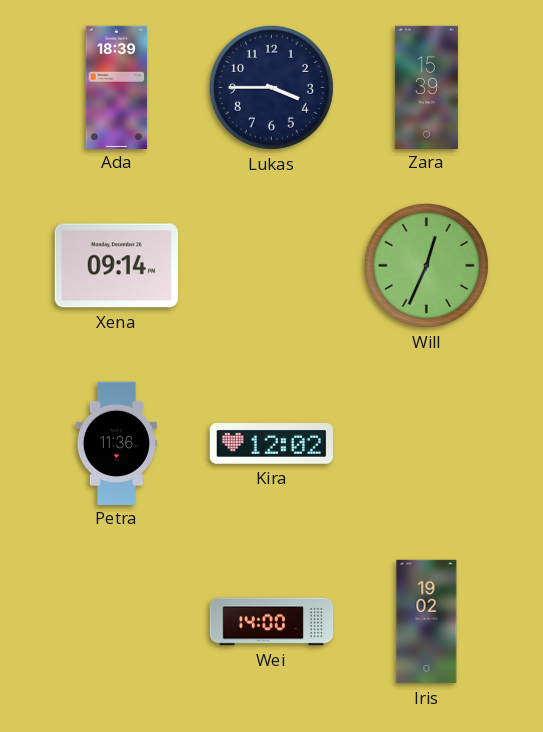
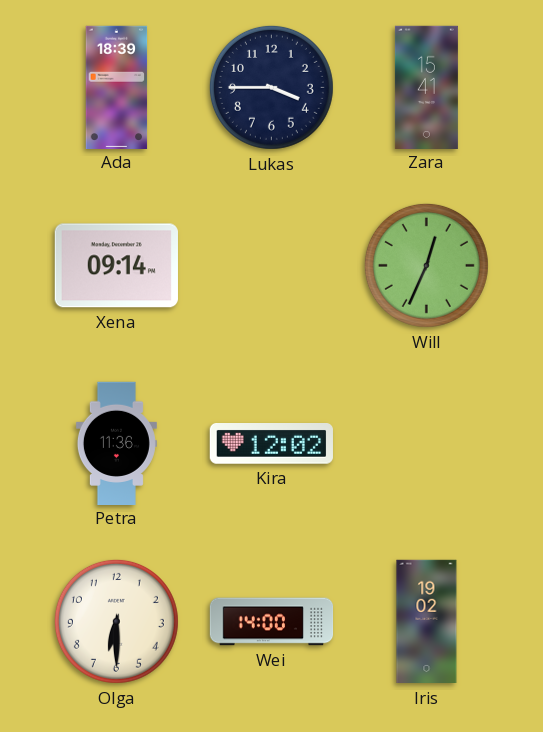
Zara: 15:39 -> 15:41
Olga: none -> 6:30
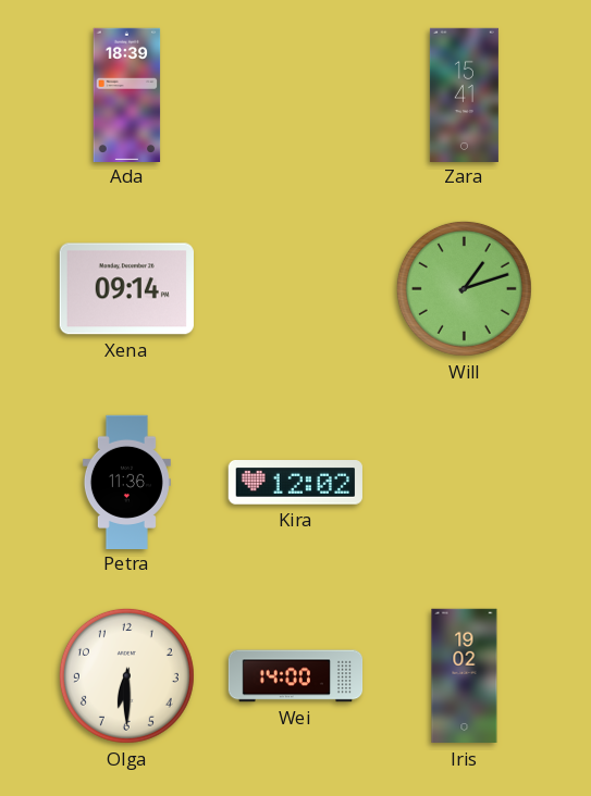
Lukas: 3:45 -> none
Will: 12:34 -> 1:12
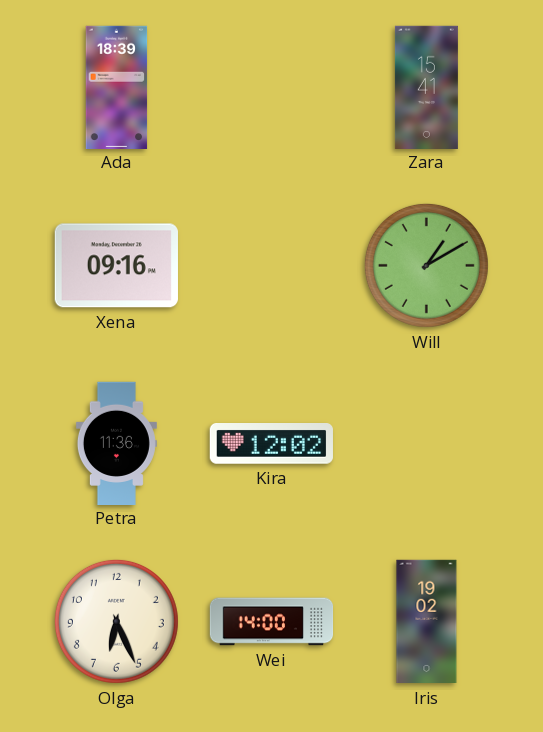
Xena: 09:14 -> 09:16
Will: 1:12 -> 1:10
Olga: 6:30 -> 6:26
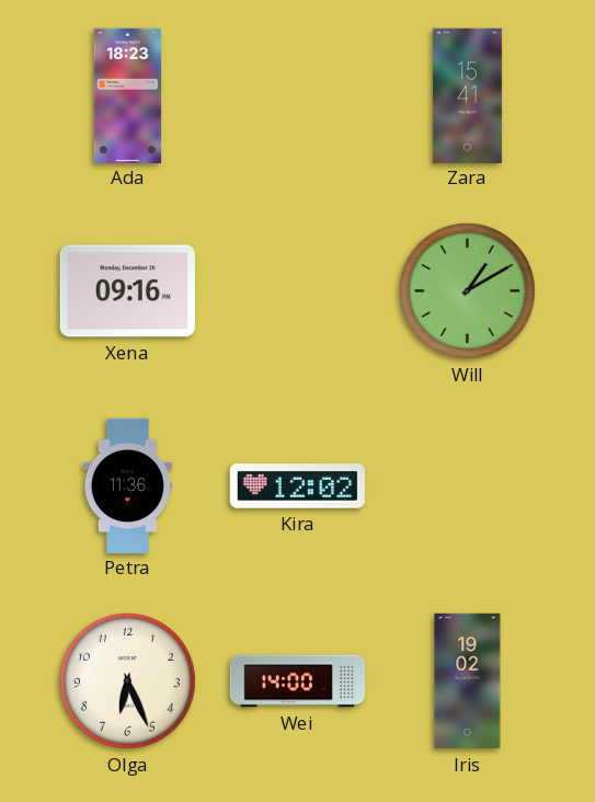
Ada: 18:39 -> 18:23
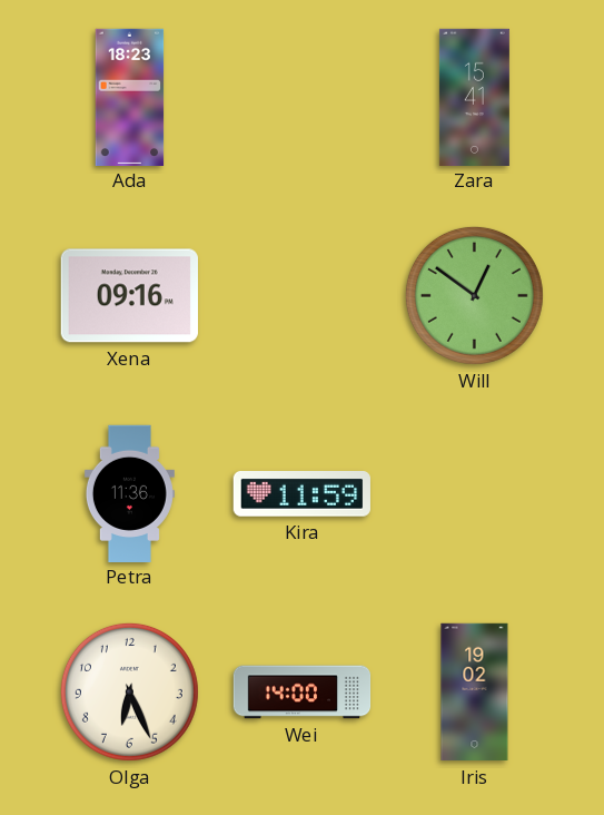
Will: 1:10 -> 12:51
Kira: 12:02 -> 11:59
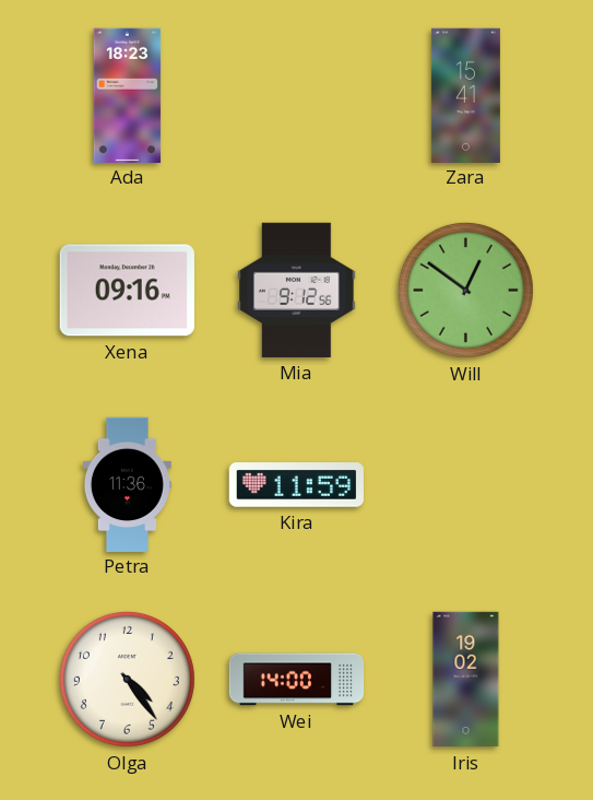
Mia: none -> 9:12
Olga: 6:26 -> 4:24
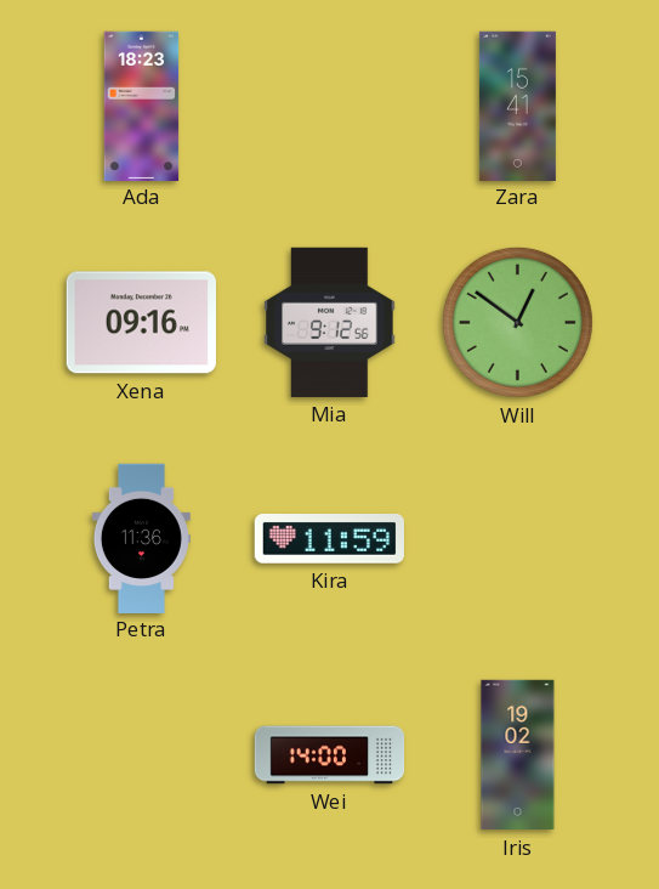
Olga: 4:24 -> none
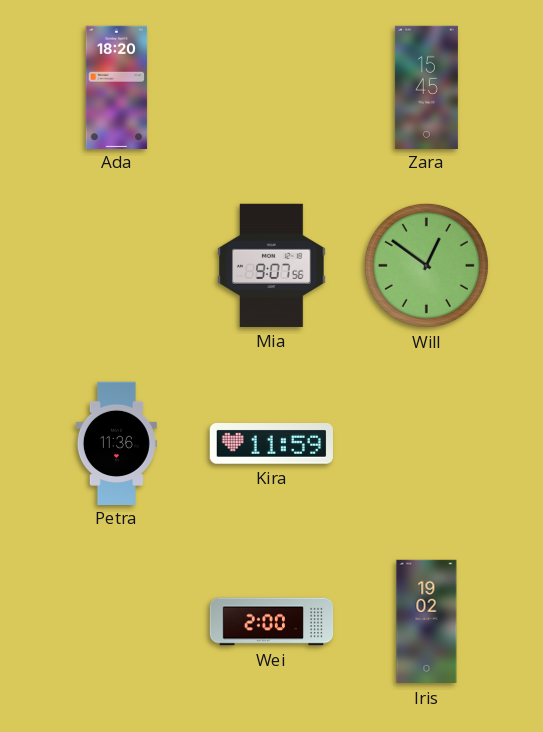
Ada: 18:23 -> 18:20
Zara: 15:41 -> 15:45
Xena: 09:16 -> none
Mia: 9:12 -> 9:07
Wei: 14:00 -> 2:00
